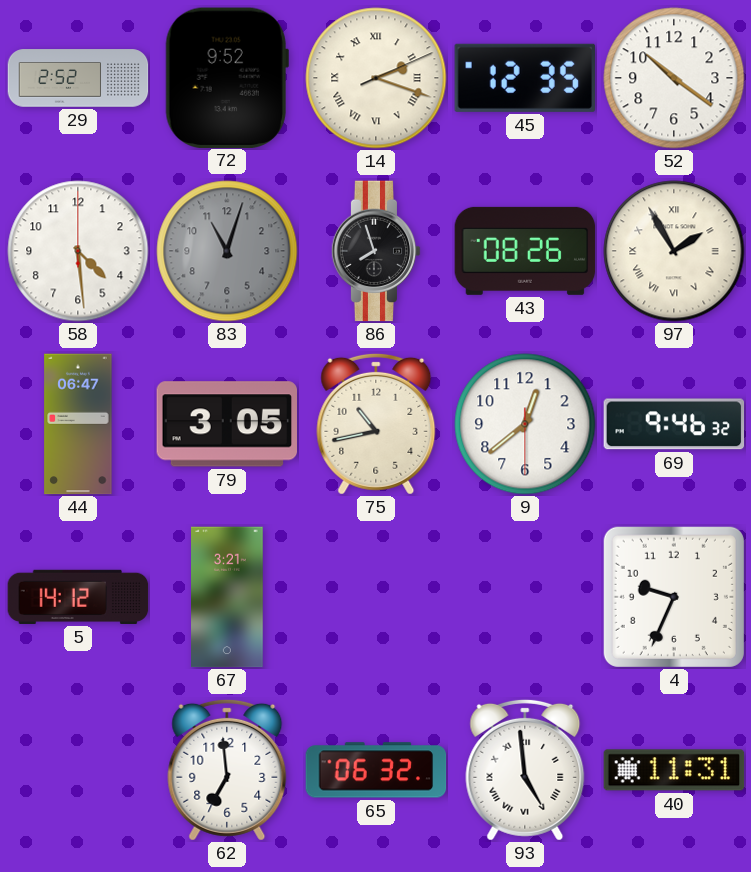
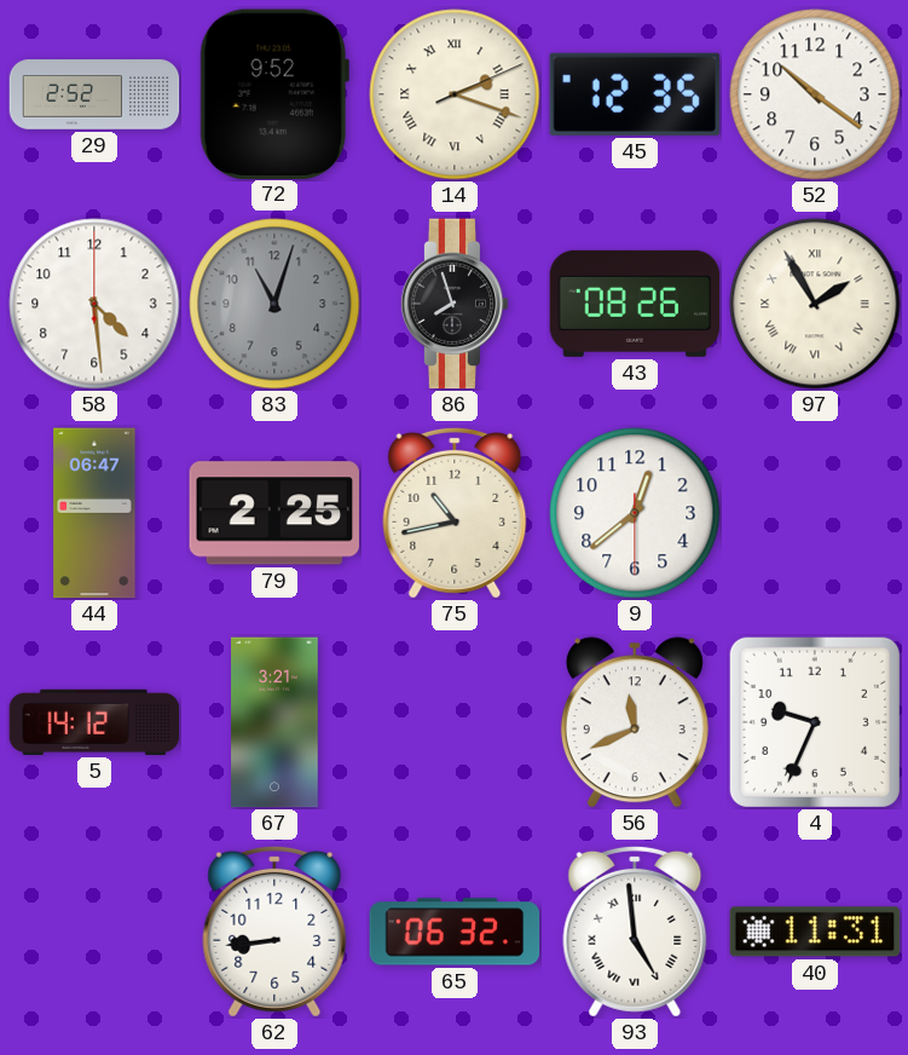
79: 3:05 -> 2:25
69: 9:46 -> none
56: none -> 11:41
62: 6:59 -> 8:44
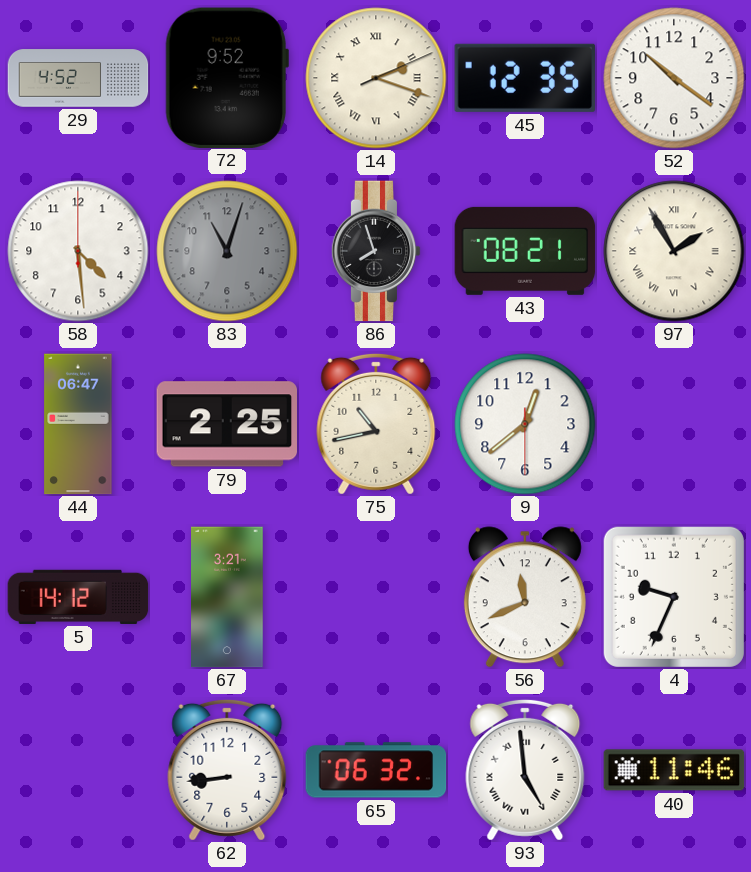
29: 2:52 -> 4:52
43: 08:26 -> 08:21
40: 11:31 -> 11:46
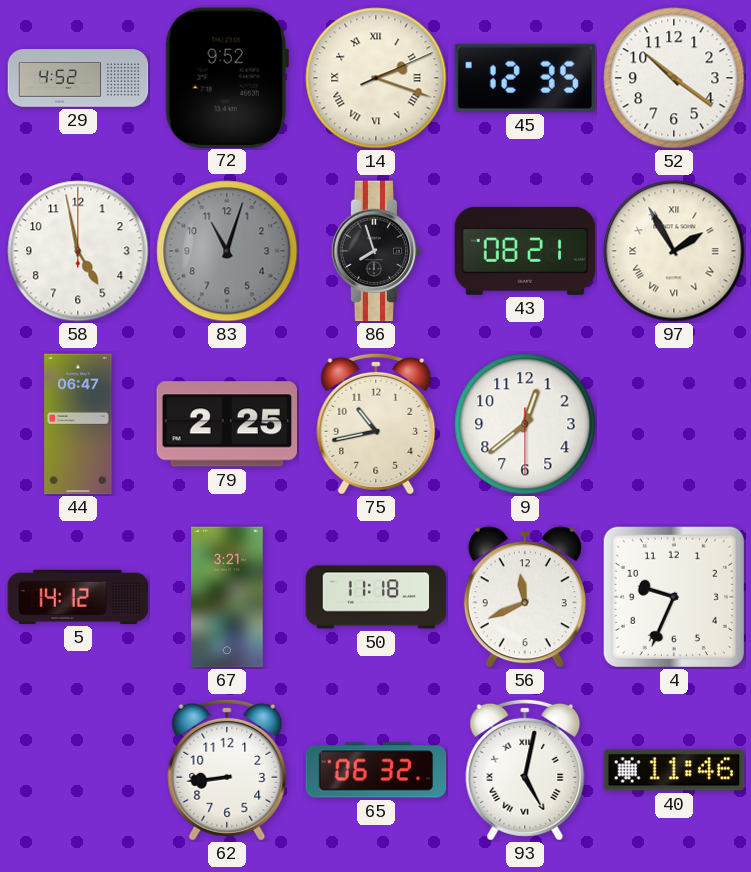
58: 4:29 -> 4:58
50: none -> 11:18
93: 4:59 -> 5:02
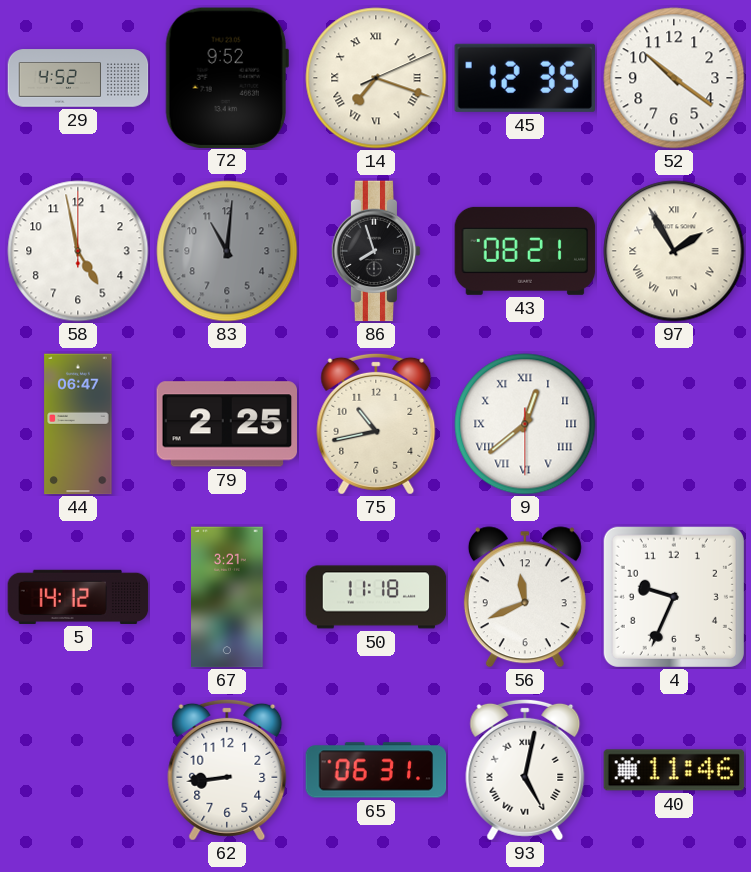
14: 2:18 -> 7:18
83: 11:03 -> 11:01
9 numerals: Arabic -> Roman
65: 06:32 -> 06:31
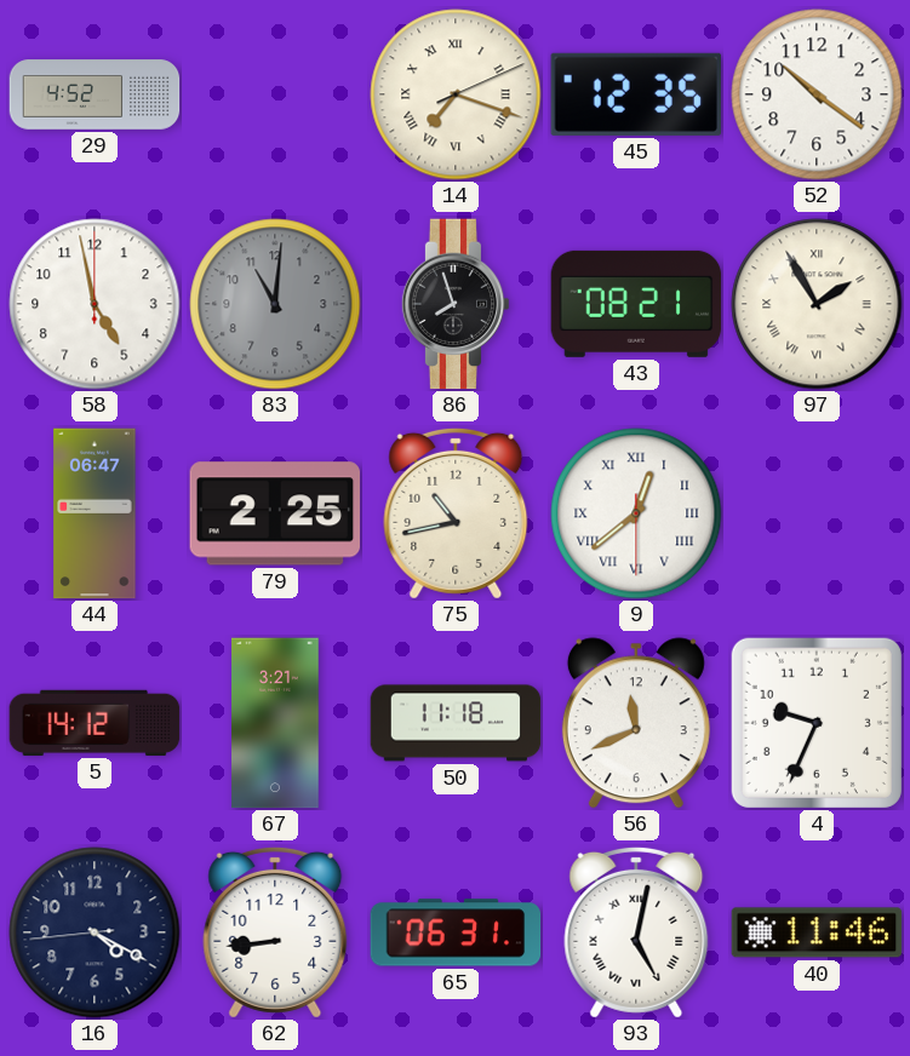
72: 9:52 -> none
16: none -> 4:19
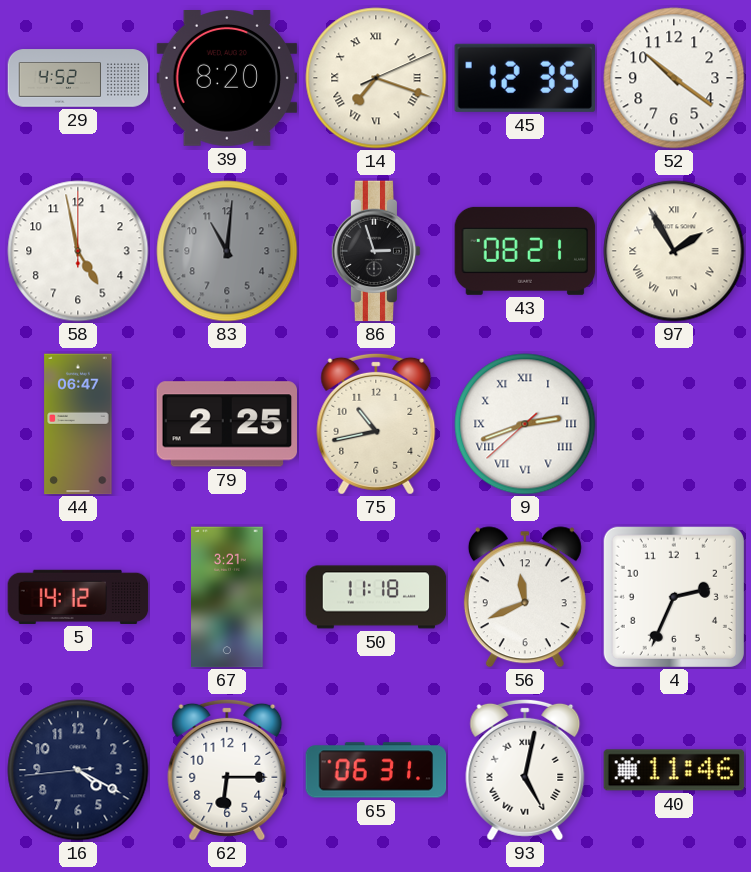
39: none -> 8:20
86: 7:57 -> 2:57
9: 12:38 -> 2:41
4: 9:34 -> 2:34
62: 8:44 -> 6:15
